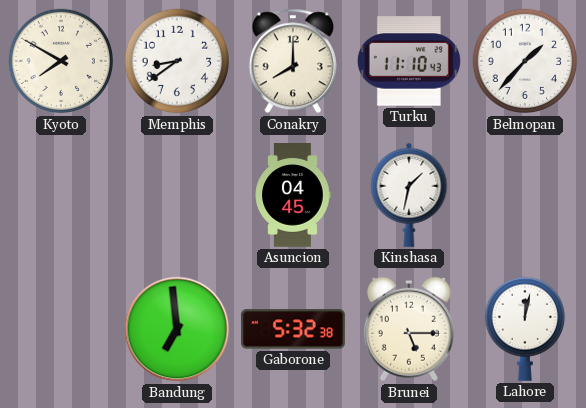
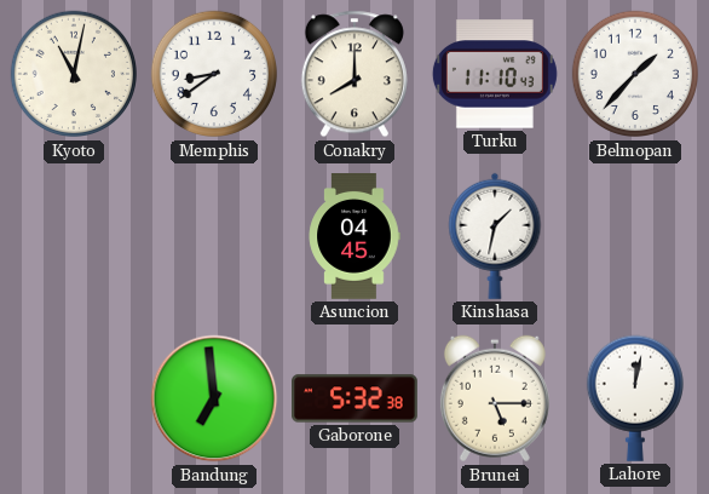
Kyoto: 7:50 -> 11:02
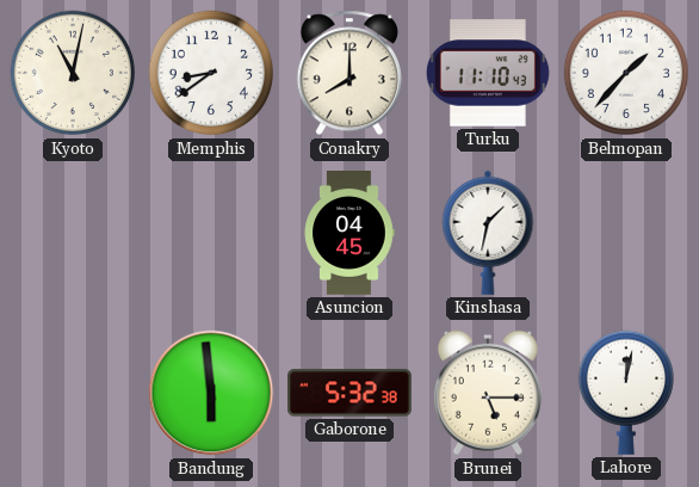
Bandung: 6:59 -> 5:59
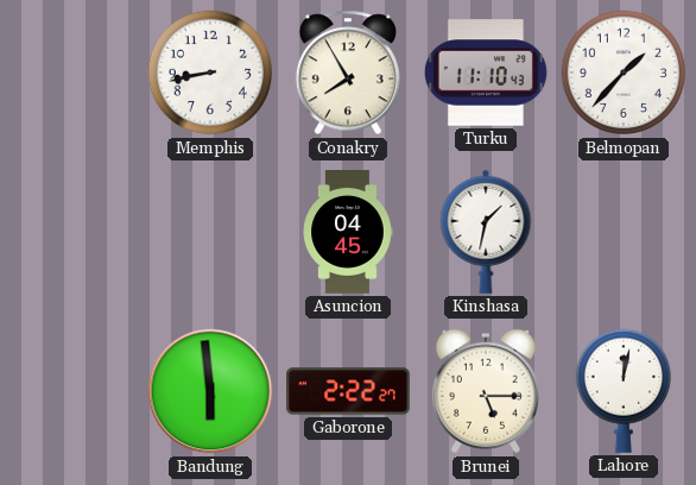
Kyoto: 11:02 -> none
Memphis: 8:39 -> 8:43
Conakry: 8:00 -> 7:55
Gaborone: 5:32 -> 2:22
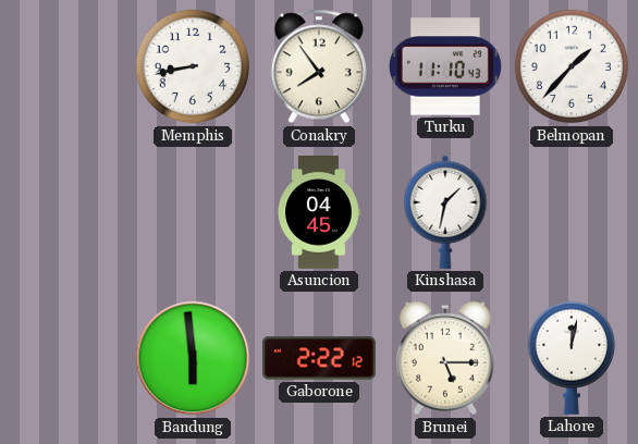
Conakry: 7:55 -> 7:54
Gaborone: 2:22:27 -> 2:22:12
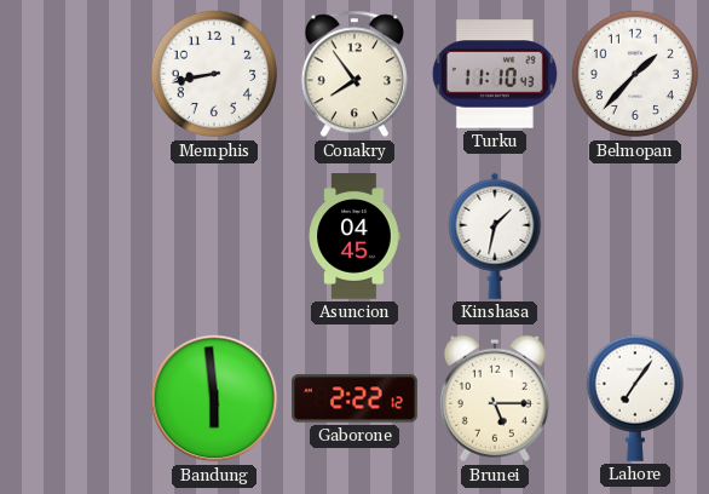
Lahore: 12:02 -> 7:06
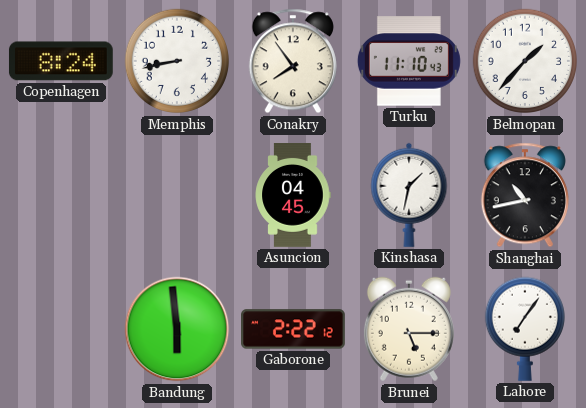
Copenhagen: none -> 8:24
Shanghai: none -> 10:43
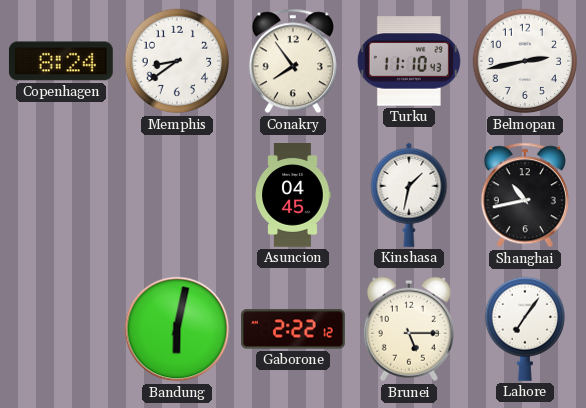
Memphis: 8:43 -> 8:39
Belmopan: 1:37 -> 2:43
Bandung: 5:59 -> 6:02
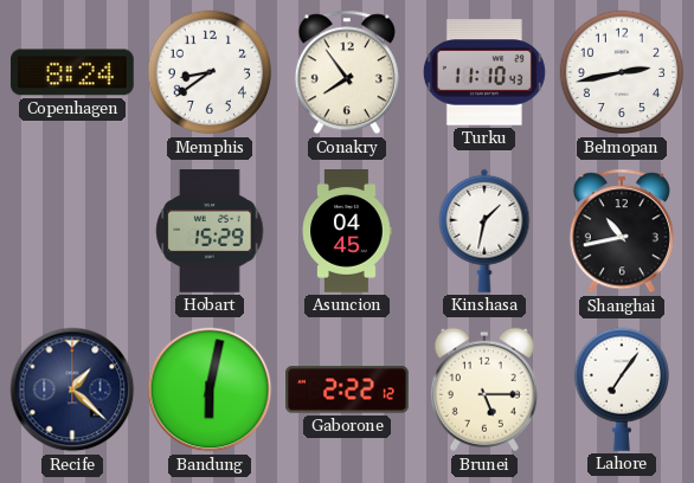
Hobart: none -> 15:29
Recife: none -> 1:22
